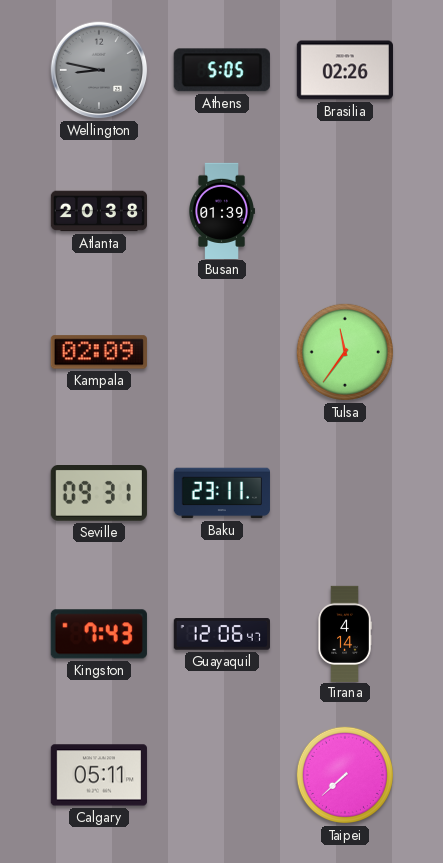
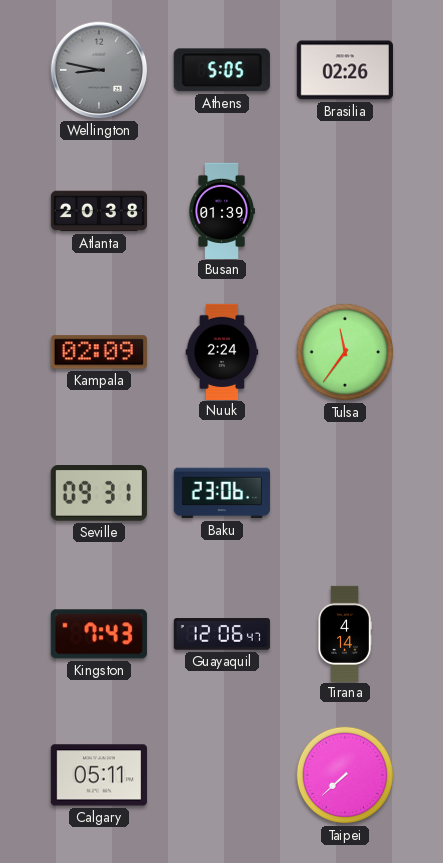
Nuuk: none -> 2:24
Baku: 23:11 -> 23:06
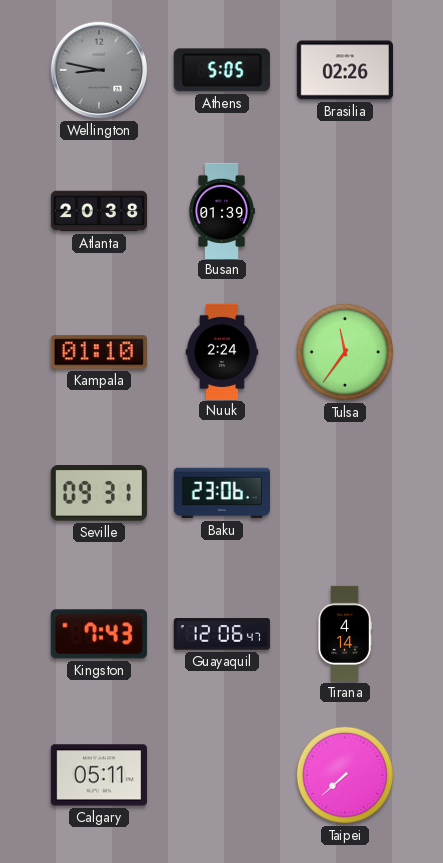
Kampala: 02:09 -> 01:10
